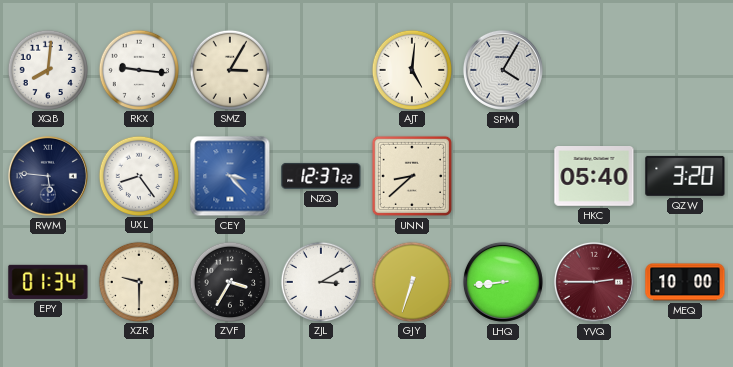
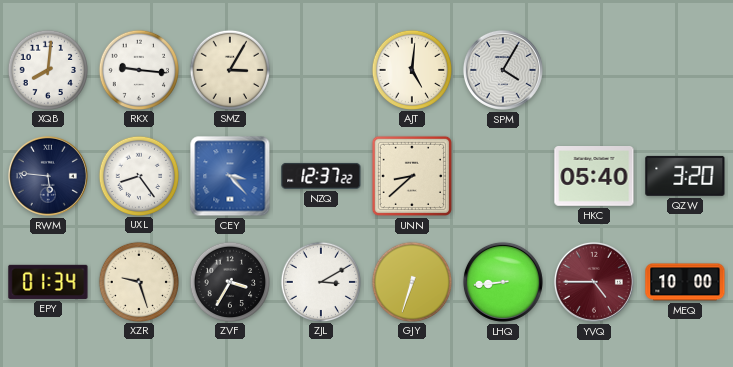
XZR: 9:30 -> 9:27
YVQ: 2:45 -> 4:45
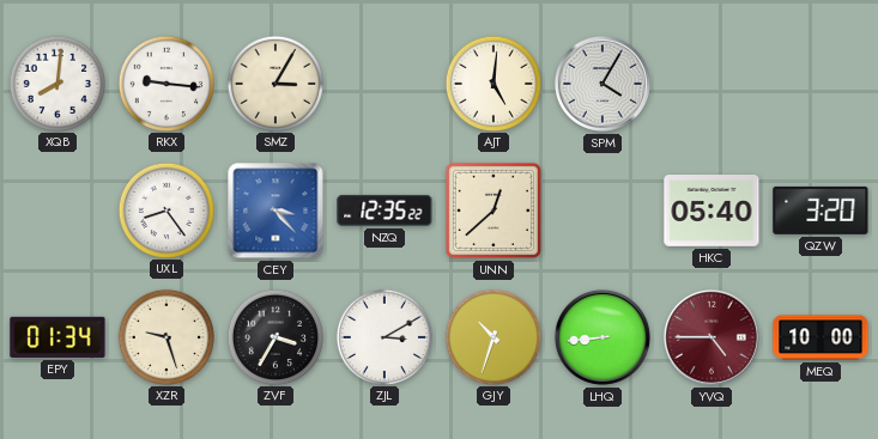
RWM: 5:46 -> none
NZQ: 12:37 -> 12:35
UNN: 8:38 -> 12:38
GJY: 6:33 -> 10:33
